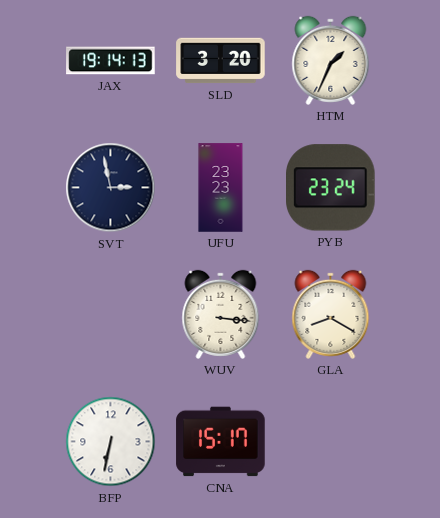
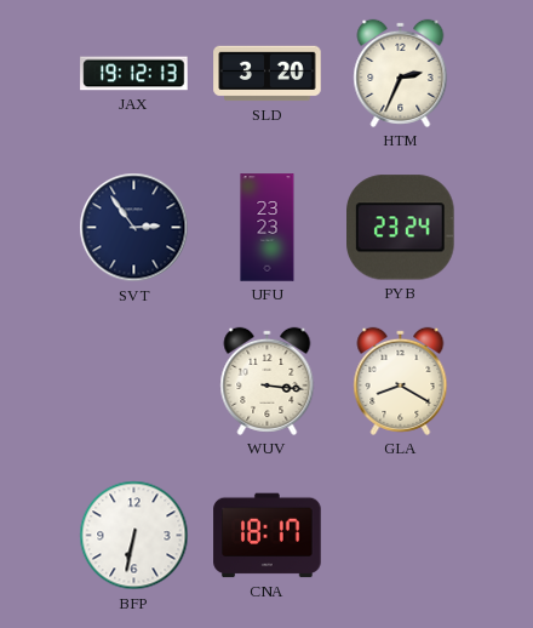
JAX: 19:14 -> 19:12
HTM: 1:34 -> 2:34
SVT: 2:58 -> 2:54
CNA: 15:17 -> 18:17
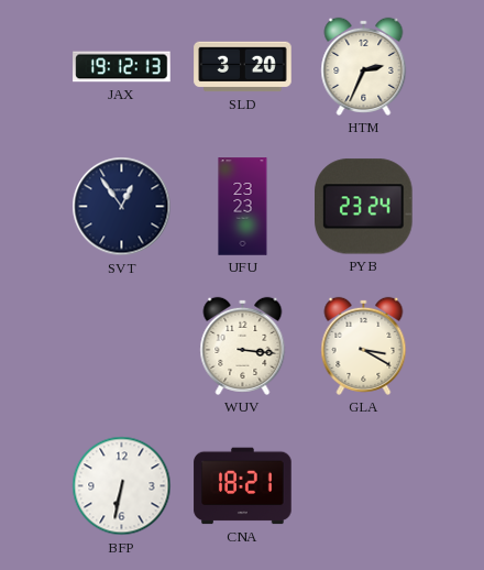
SVT: 2:54 -> 12:54
GLA: 8:20 -> 3:20
CNA: 18:17 -> 18:21
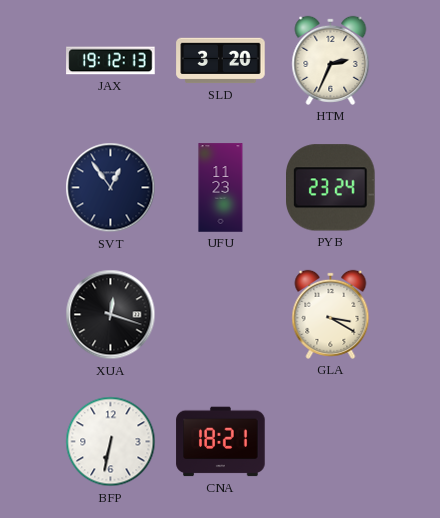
UFU: 23:23 -> 11:23
XUA: none -> 12:18
WUV: 3:16 -> none
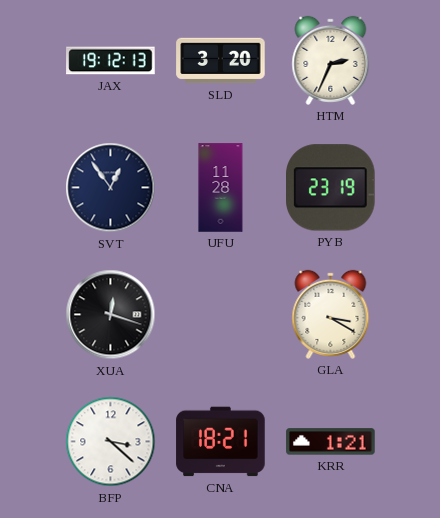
UFU: 11:23 -> 11:28
PYB: 23:24 -> 23:19
BFP: 6:32 -> 3:22
KRR: none -> 1:21
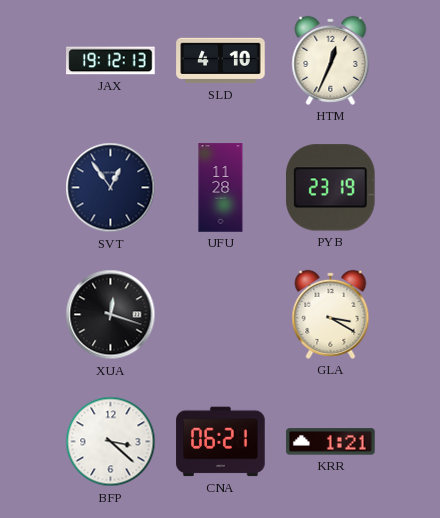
SLD: 3:20 -> 4:10
HTM: 2:34 -> 12:34
CNA: 18:21 -> 06:21
